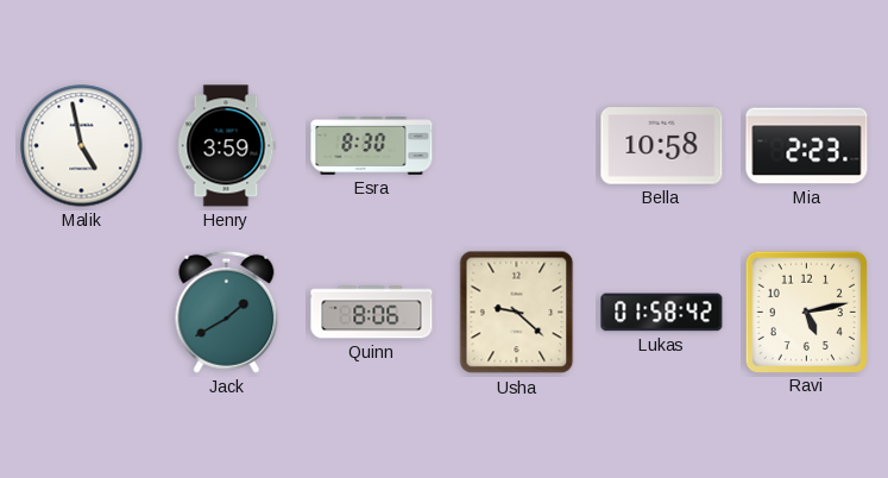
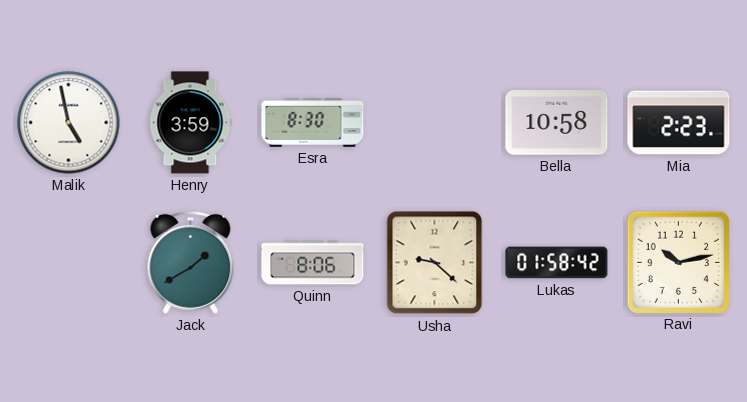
Ravi: 5:13 -> 10:13
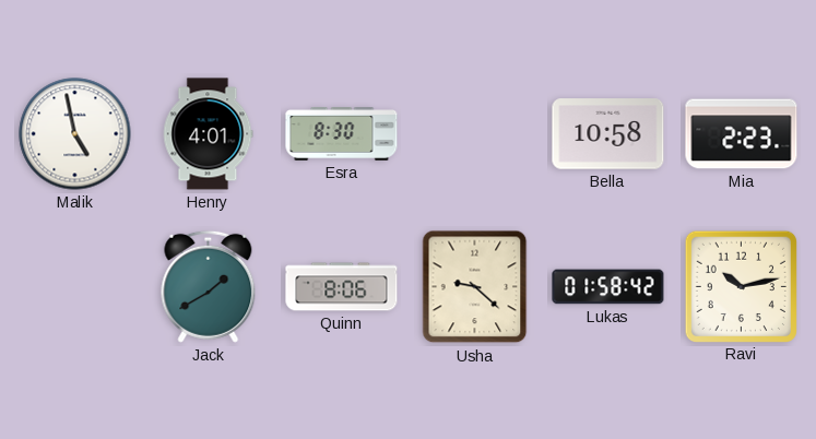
Henry: 3:59 -> 4:01
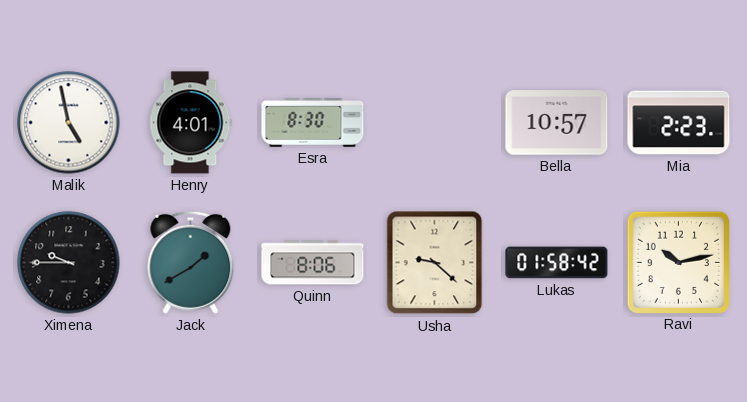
Bella: 10:58 -> 10:57
Ximena: none -> 9:45
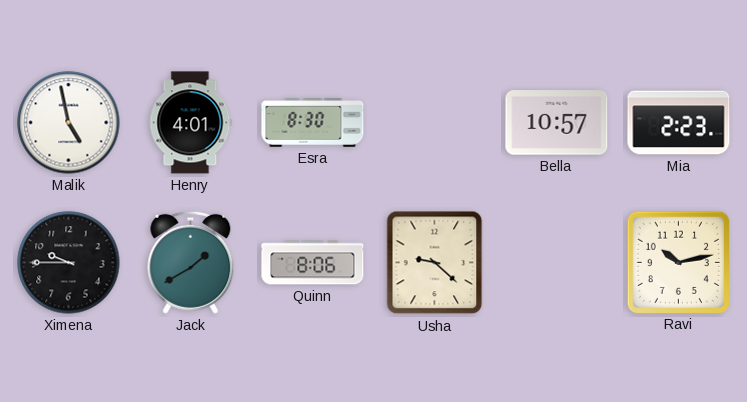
Lukas: 01:58 -> none
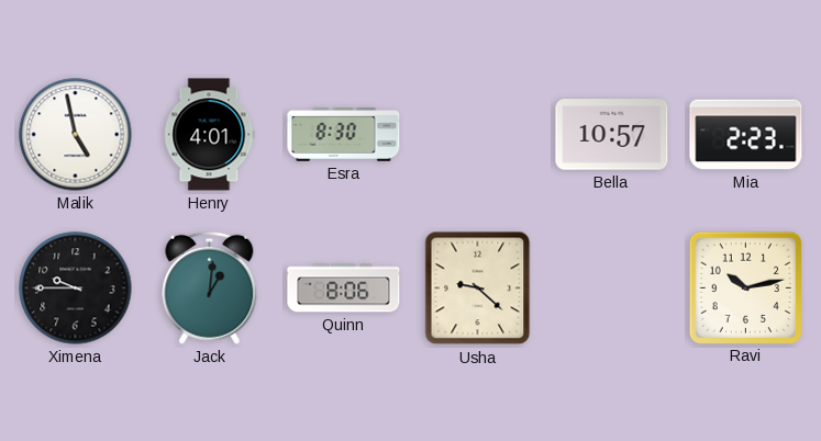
Jack: 1:40 -> 1:01
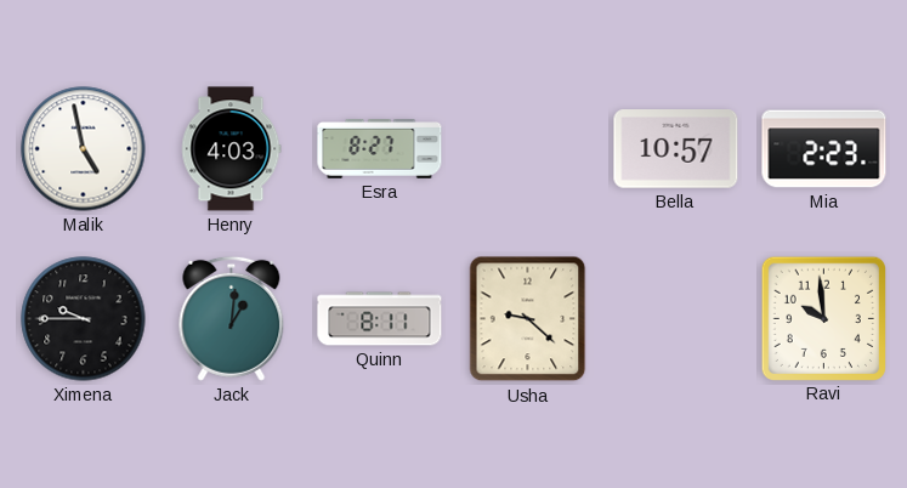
Henry: 4:01 -> 4:03
Esra: 8:30 -> 8:27
Quinn: 8:06 -> 8:11
Ravi: 10:13 -> 9:59
